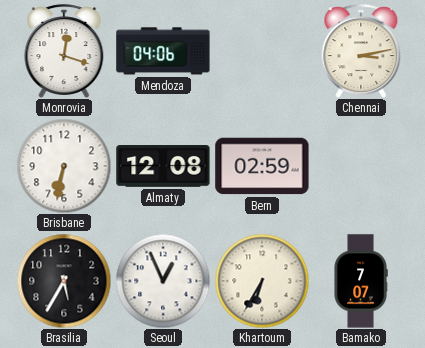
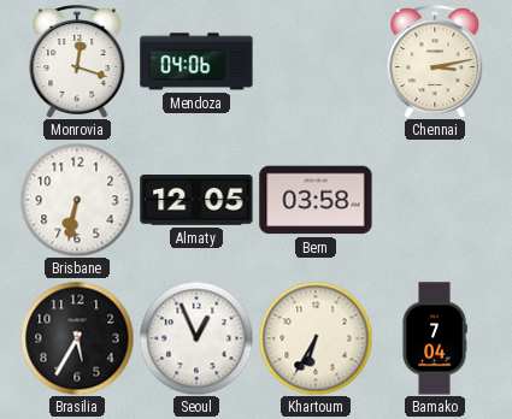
Almaty: 12:08 -> 12:05
Bern: 02:59 -> 03:58
Bamako: 7:07 -> 7:04
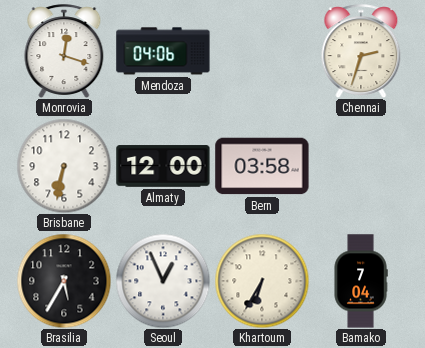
Chennai: 3:13 -> 2:33
Almaty: 12:05 -> 12:00
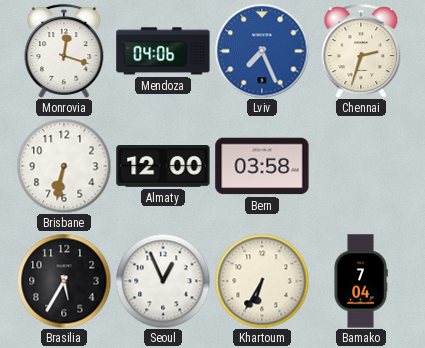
Lviv: none -> 7:26
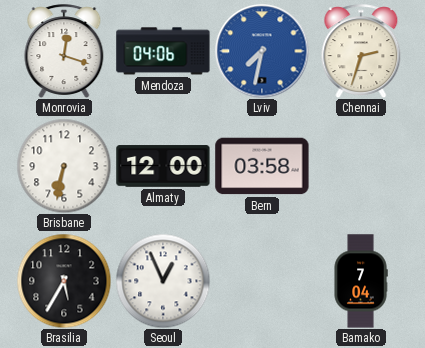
Lviv: 7:26 -> 7:32
Khartoum: 6:35 -> none
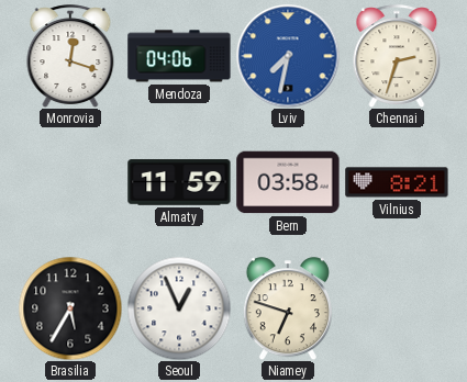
Brisbane: 6:32 -> none
Almaty: 12:00 -> 11:59
Vilnius: none -> 8:21
Niamey: none -> 6:48
Bamako: 7:04 -> none
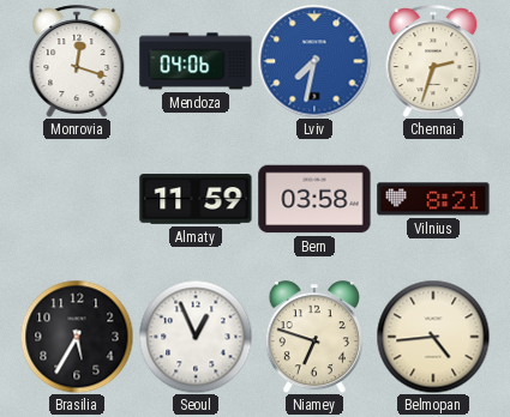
Belmopan: none -> 4:44
